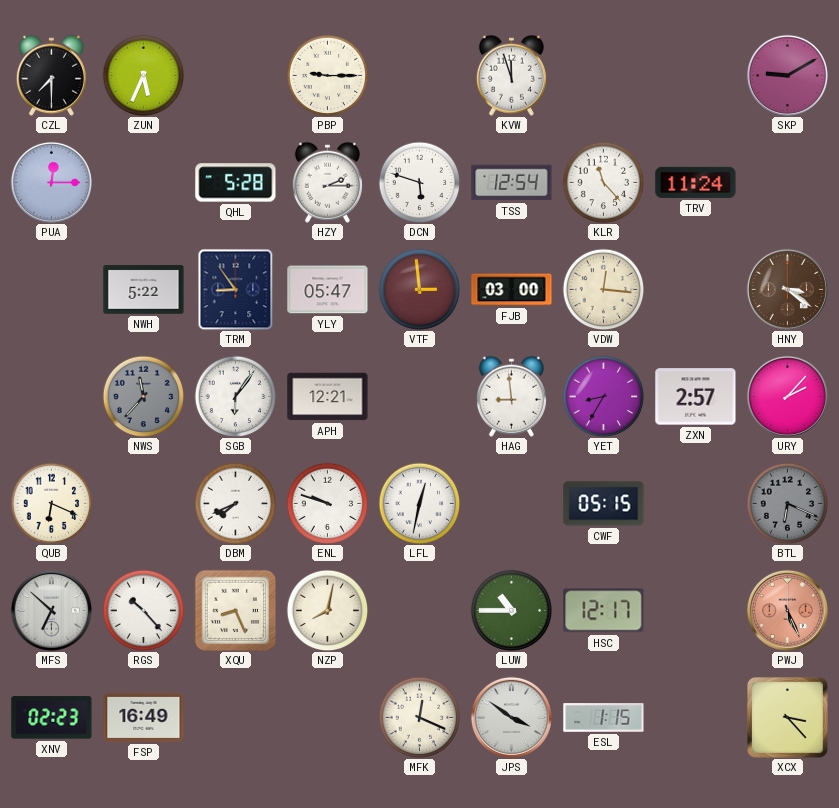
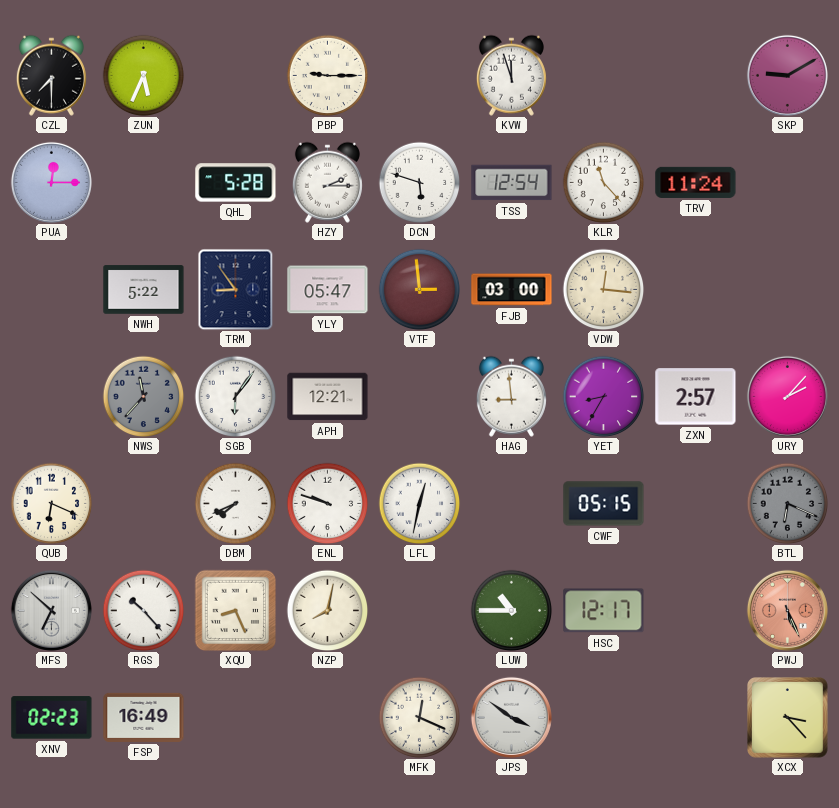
HNY: 3:21 -> none
ESL: 1:15 -> none
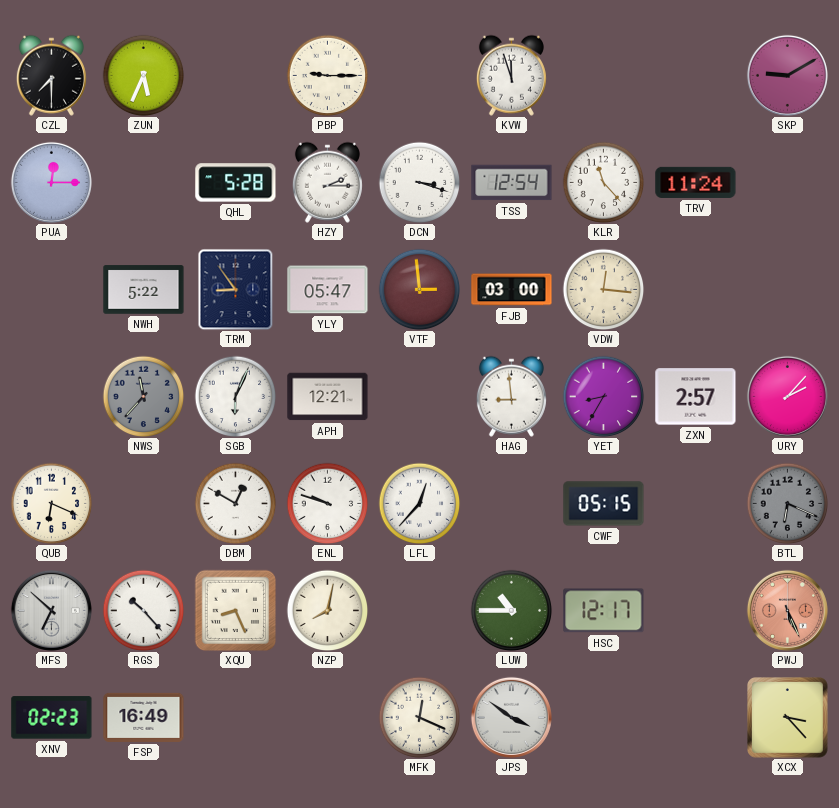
DCN: 5:48 -> 3:18
SGB: 6:06 -> 6:04
DBM: 7:41 -> 12:50
LFL: 12:32 -> 12:37
